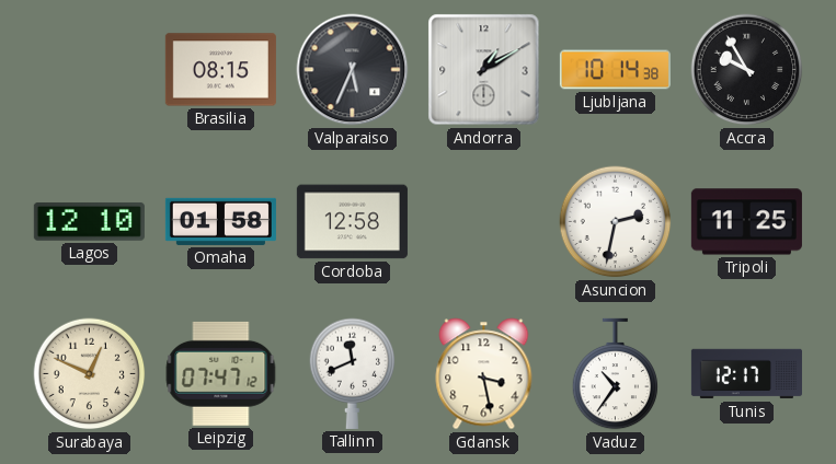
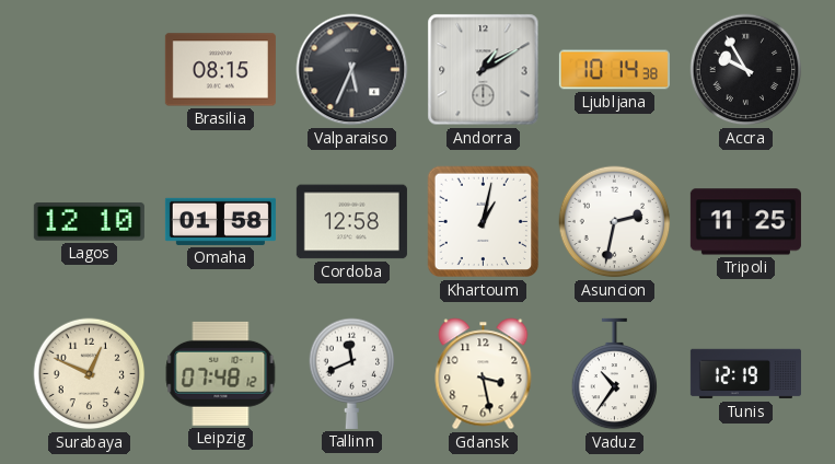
Khartoum: none -> 1:02
Leipzig: 07:47 -> 07:48
Tunis: 12:17 -> 12:19
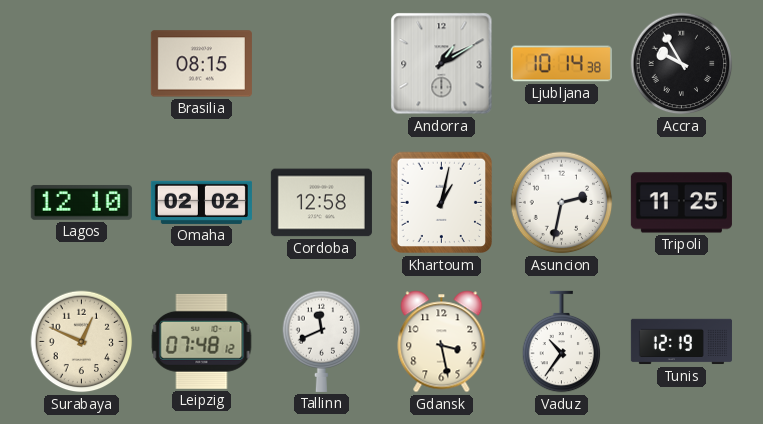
Valparaiso: 5:34 -> none
Omaha: 01:58 -> 02:02
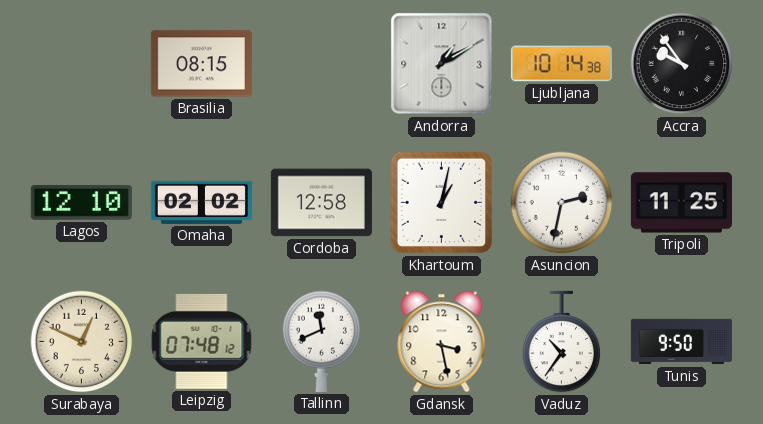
Accra: 9:55 -> 9:54
Tunis: 12:19 -> 9:50
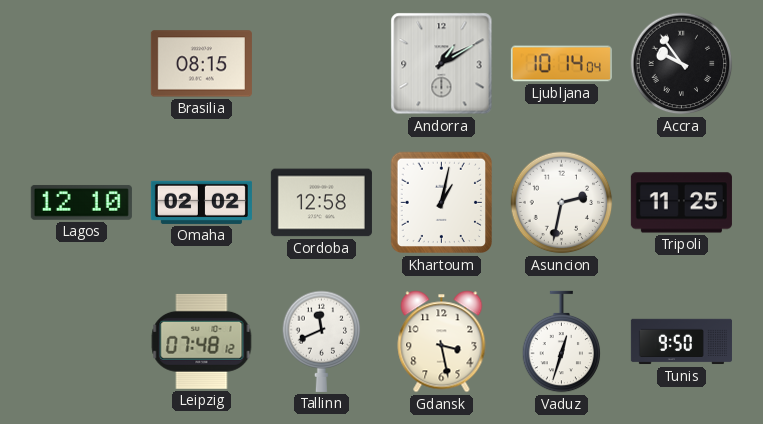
Ljubljana: 10:14:38 -> 10:14:04
Surabaya: 12:49 -> none
Vaduz: 10:36 -> 12:33
